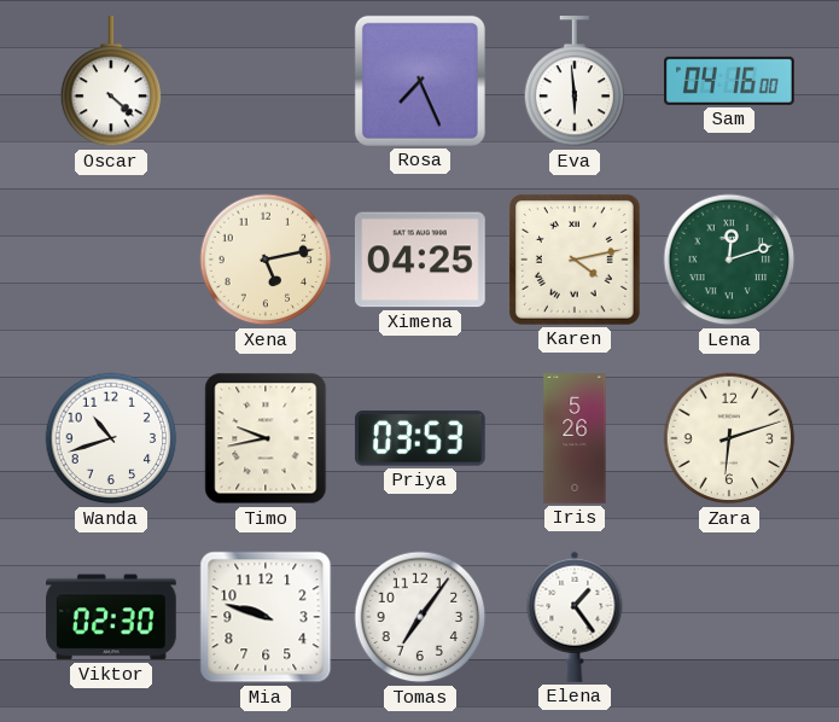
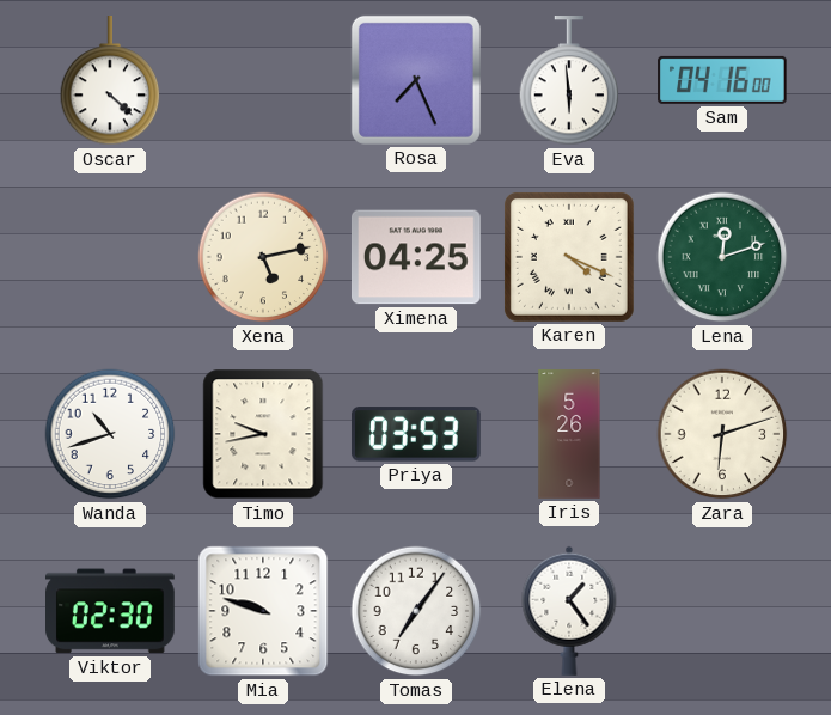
Karen: 4:13 -> 4:19
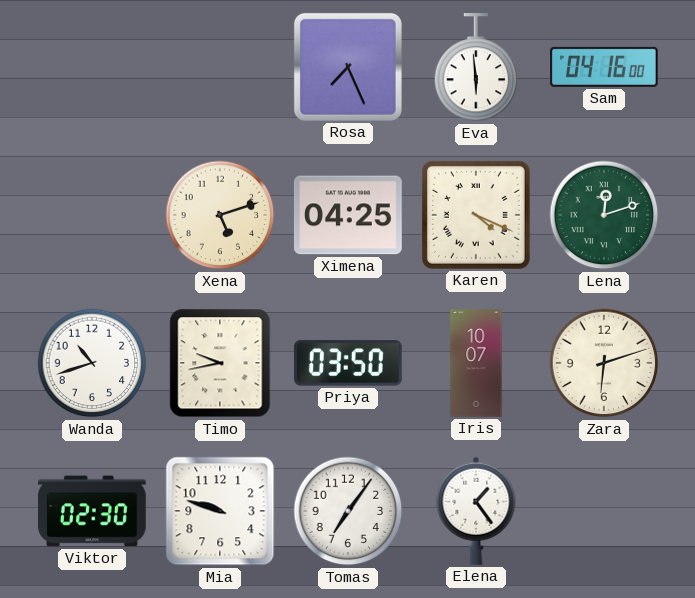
Oscar: 4:22 -> none
Xena: 5:13 -> 5:12
Priya: 03:53 -> 03:50
Iris: 5:26 -> 10:07
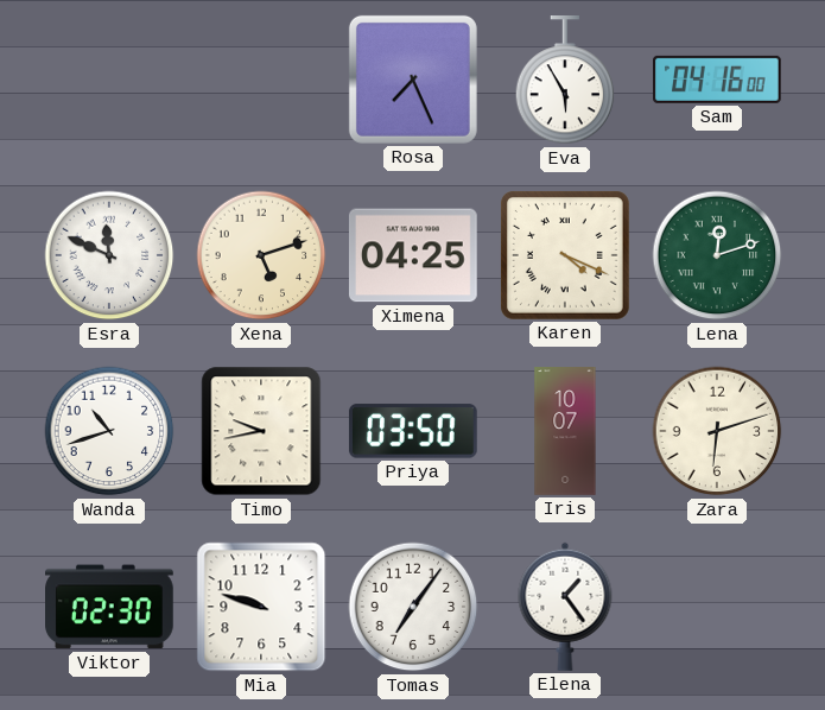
Eva: 5:59 -> 5:55
Esra: none -> 11:49
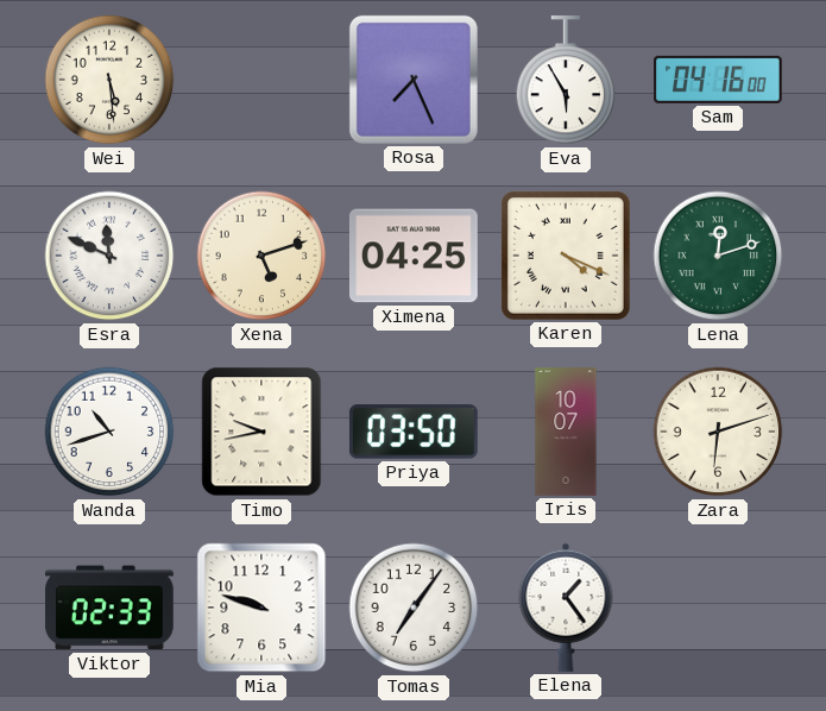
Wei: none -> 5:29
Viktor: 02:30 -> 02:33
